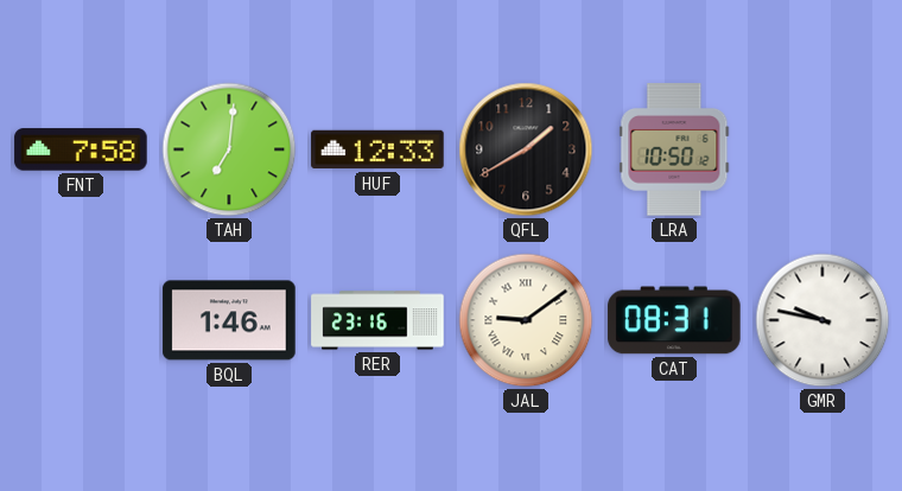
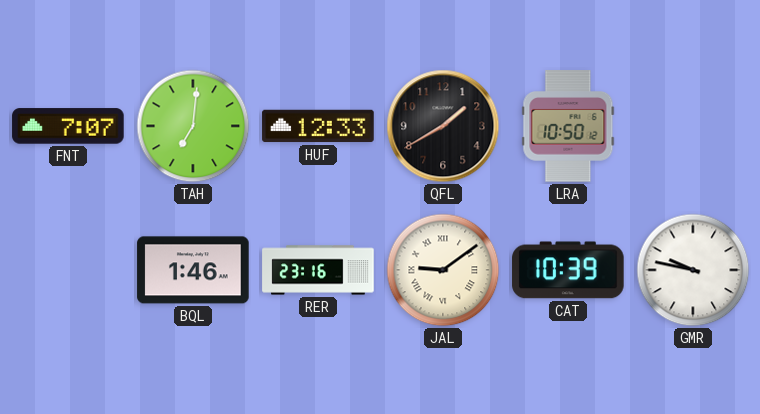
FNT: 7:58 -> 7:07
CAT: 08:31 -> 10:39
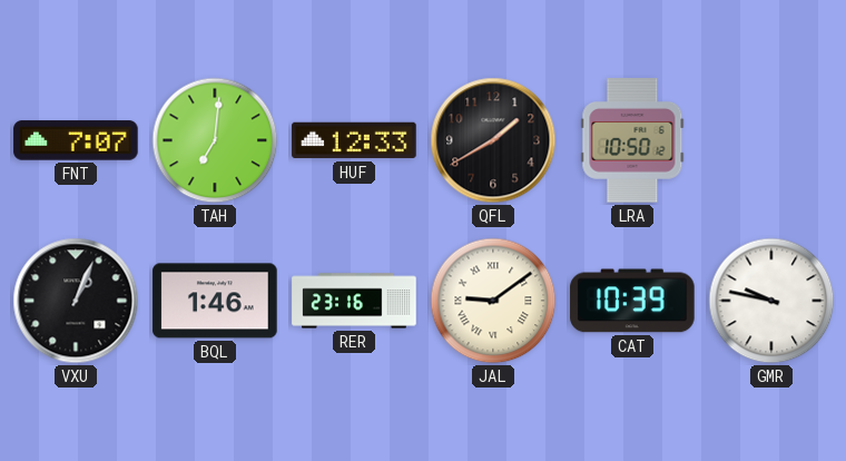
VXU: none -> 1:04
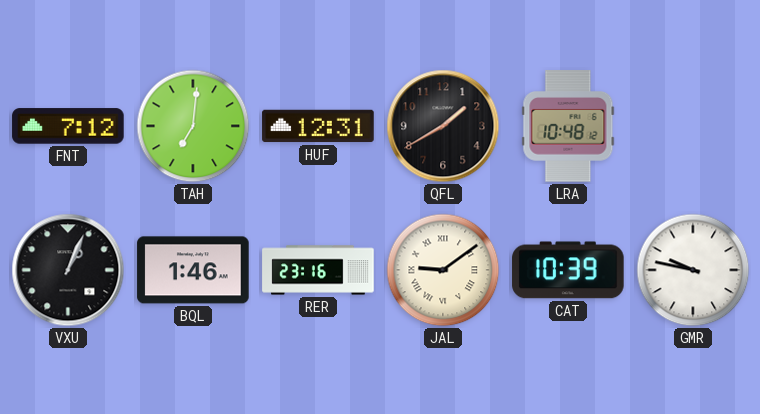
FNT: 7:07 -> 7:12
HUF: 12:33 -> 12:31
LRA: 10:50 -> 10:48
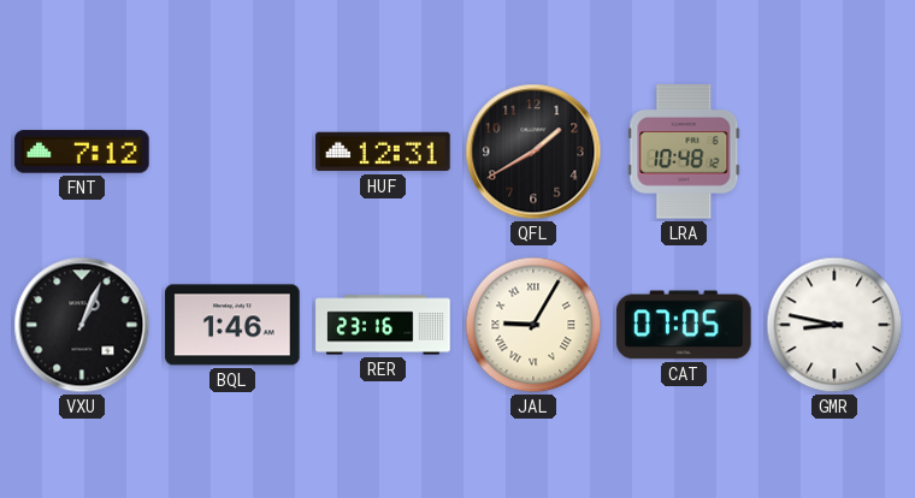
TAH: 7:01 -> none
JAL: 9:09 -> 9:05
CAT: 10:39 -> 07:05
GMR: 9:47 -> 8:47
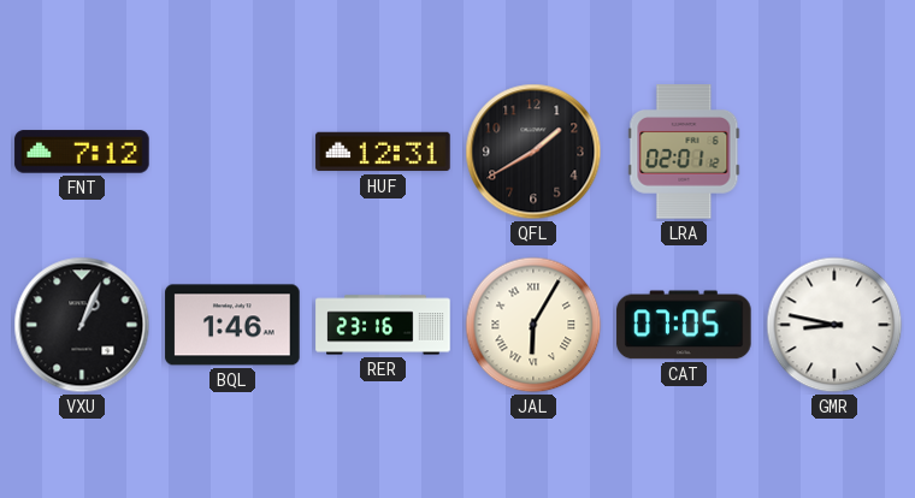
LRA: 10:48 -> 02:01
JAL: 9:05 -> 6:05
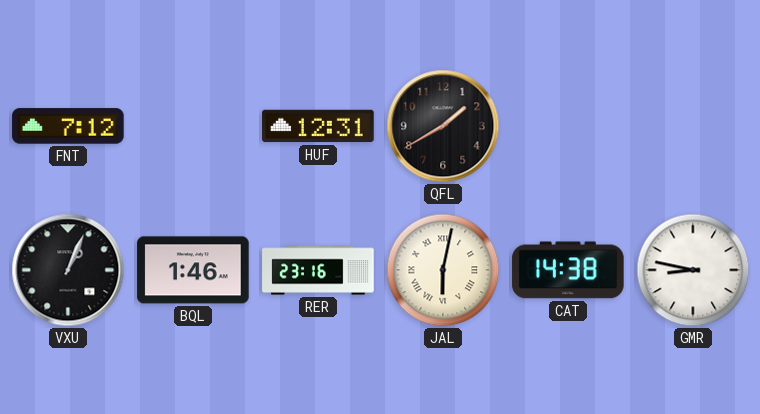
LRA: 02:01 -> none
JAL: 6:05 -> 6:02
CAT: 07:05 -> 14:38
